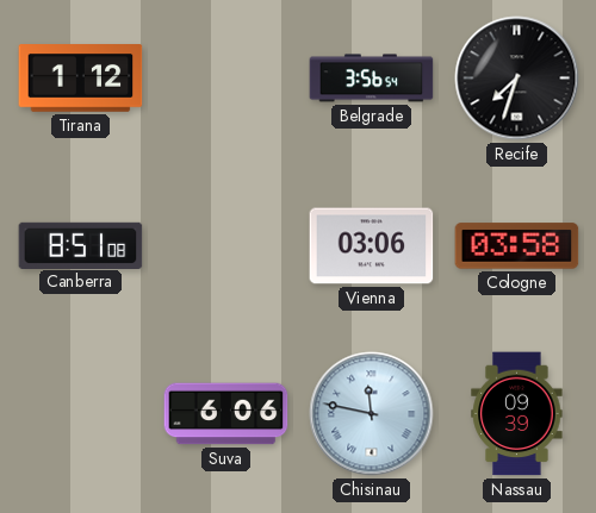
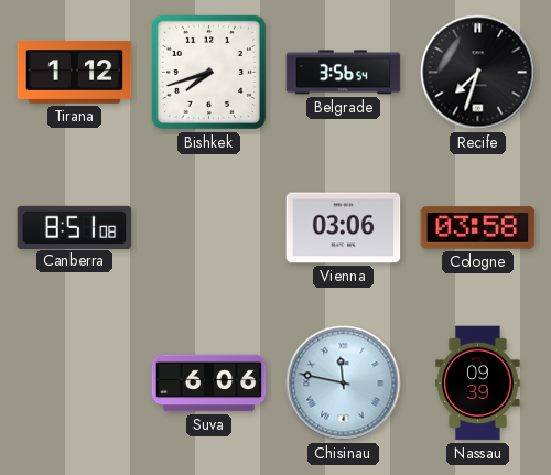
Bishkek: none -> 7:42
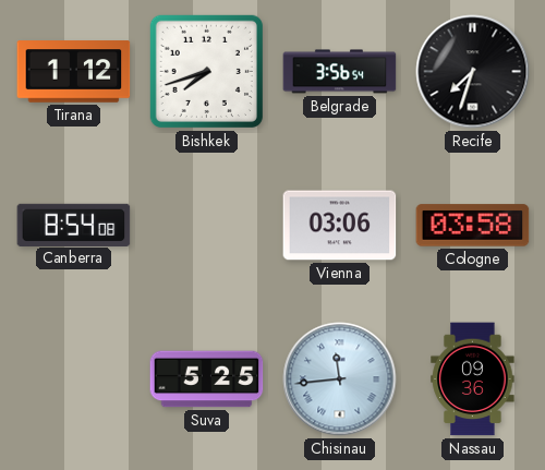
Canberra: 8:51 -> 8:54
Suva: 6:06 -> 5:25
Chisinau: 11:47 -> 11:44
Nassau: 09:39 -> 09:36
